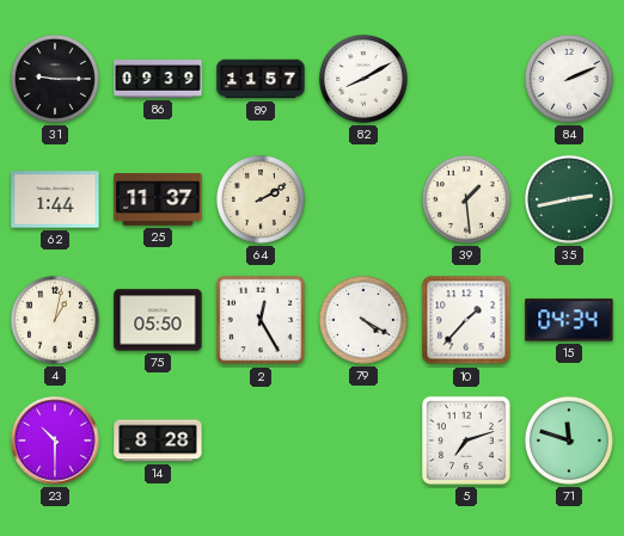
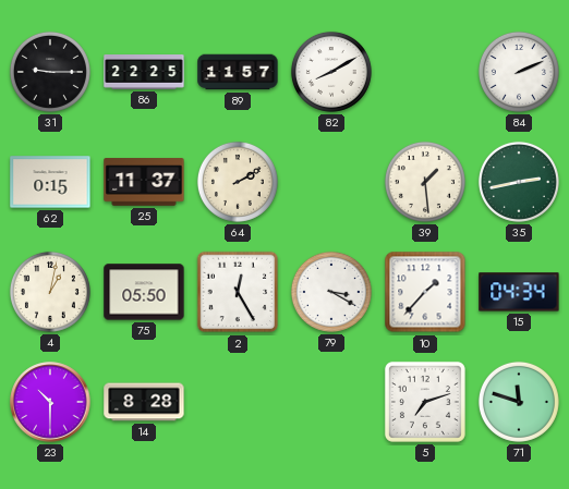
86: 09:39 -> 22:25
62: 1:44 -> 0:15
79: 4:20 -> 3:20
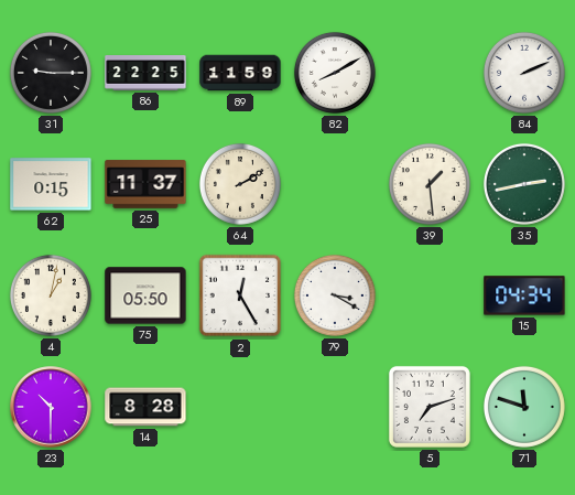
89: 11:57 -> 11:59
10: 1:37 -> none
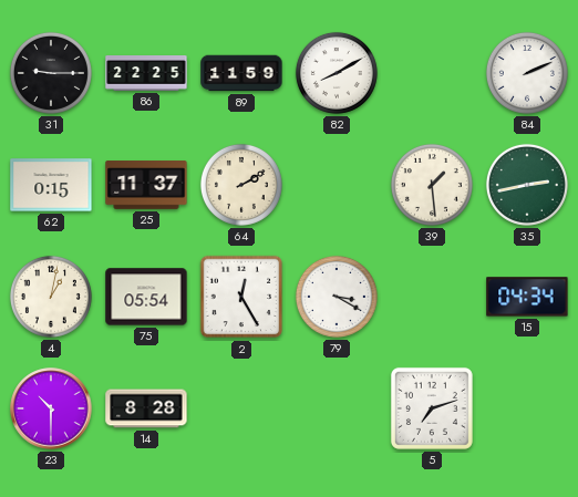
75: 05:50 -> 05:54
71: 11:48 -> none
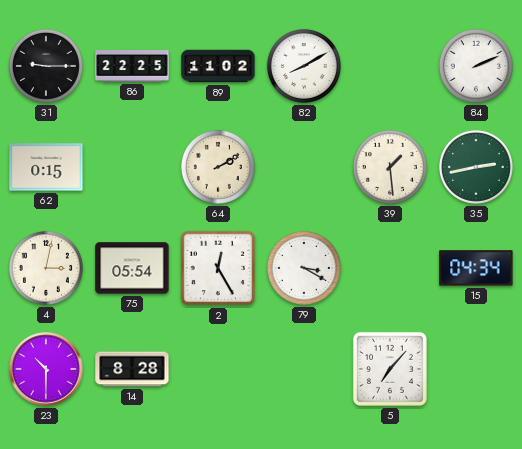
89: 11:59 -> 11:02
25: 11:37 -> none
4: 1:02 -> 3:02
5: 7:12 -> 7:07
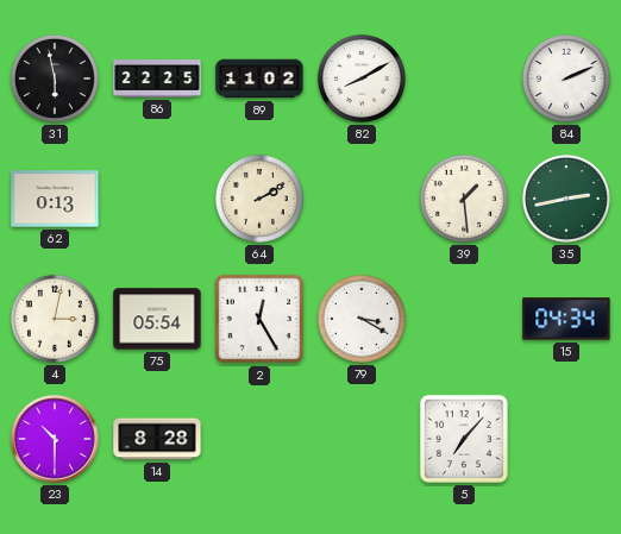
31: 9:15 -> 5:58
62: 0:15 -> 0:13
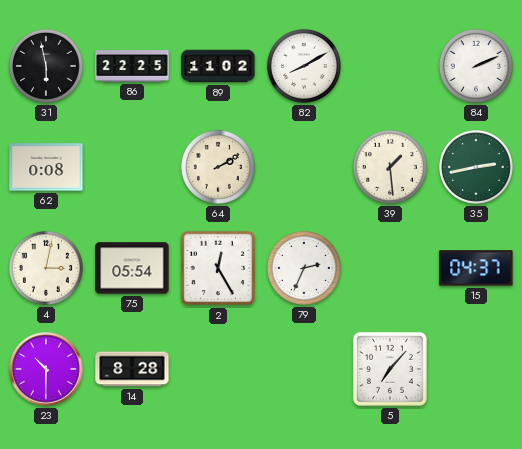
62: 0:13 -> 0:08
79: 3:20 -> 2:34
15: 04:34 -> 04:37
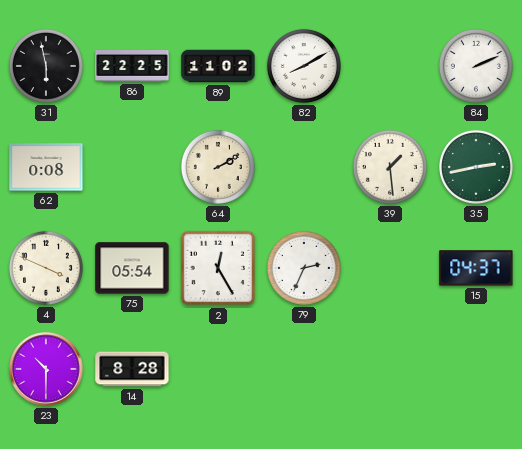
4: 3:02 -> 3:49
5: 7:07 -> none
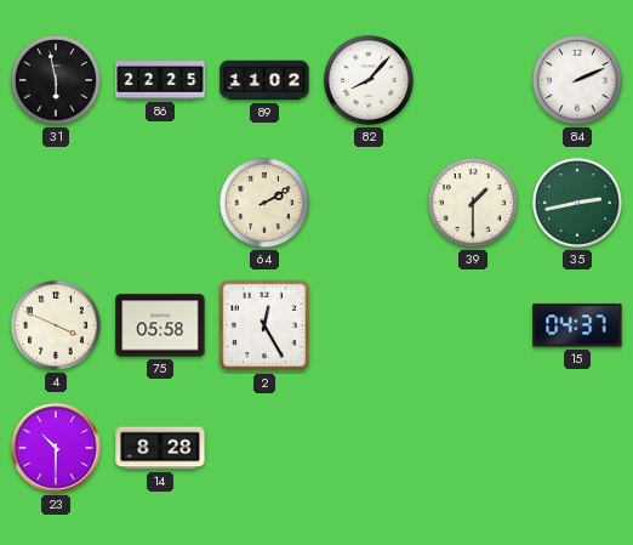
82: 8:10 -> 8:07
62: 0:08 -> none
39: 1:29 -> 1:30
75: 05:54 -> 05:58
79: 2:34 -> none
